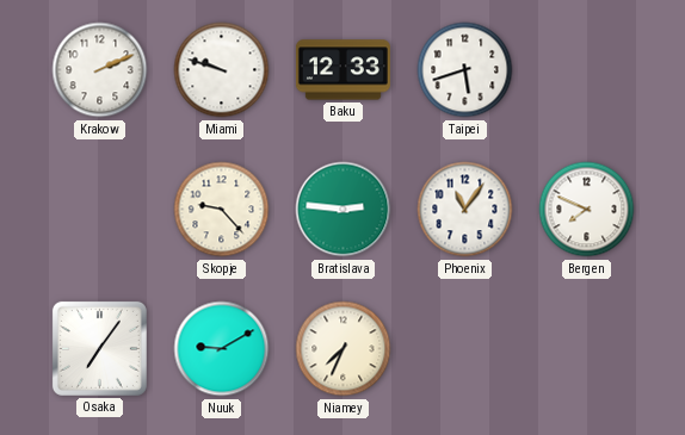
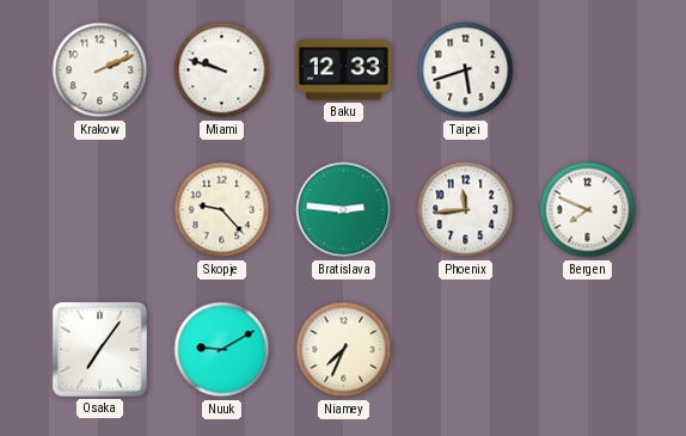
Phoenix: 11:06 -> 11:44
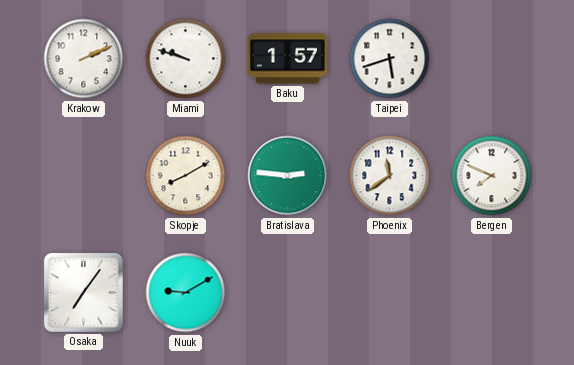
Baku: 12:33 -> 1:57
Skopje: 9:23 -> 8:10
Phoenix: 11:44 -> 11:39
Niamey: 7:34 -> none
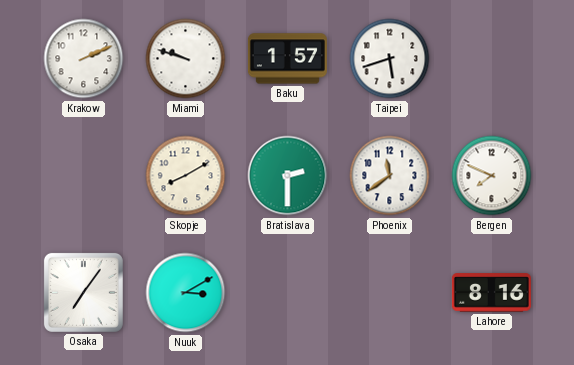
Bratislava: 2:46 -> 2:30
Nuuk: 9:10 -> 3:10
Lahore: none -> 8:16
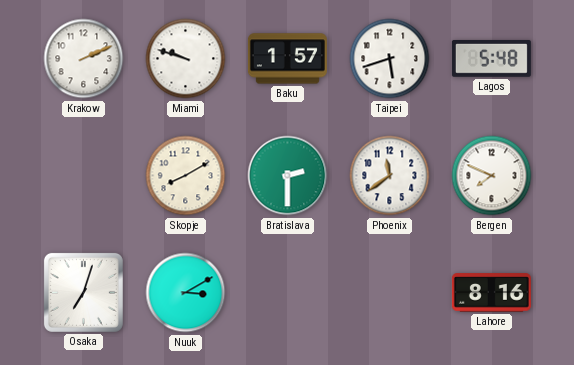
Lagos: none -> 5:48
Osaka: 7:06 -> 7:03
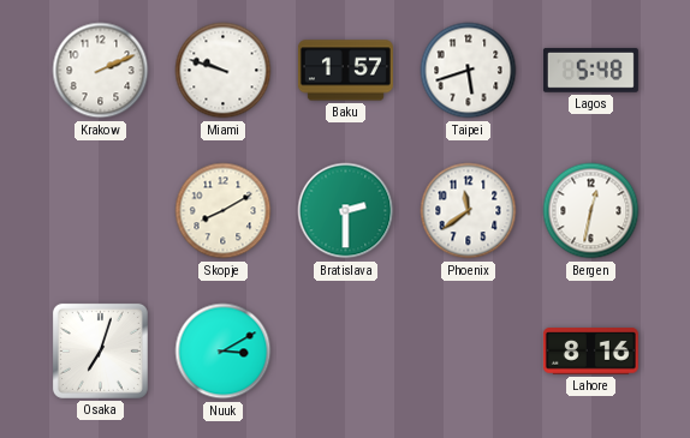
Bergen: 7:49 -> 12:32
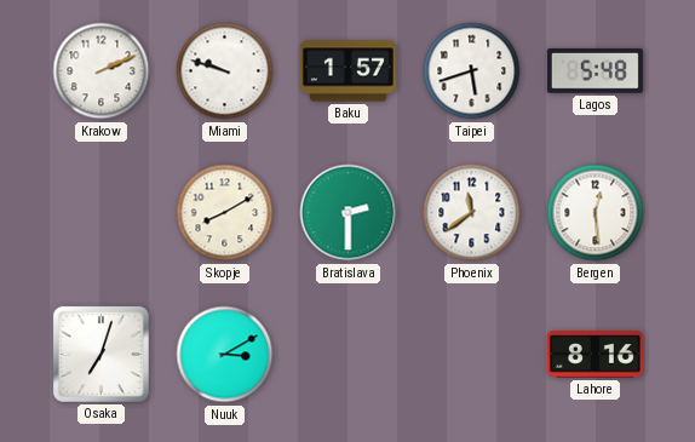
Bergen: 12:32 -> 12:29
